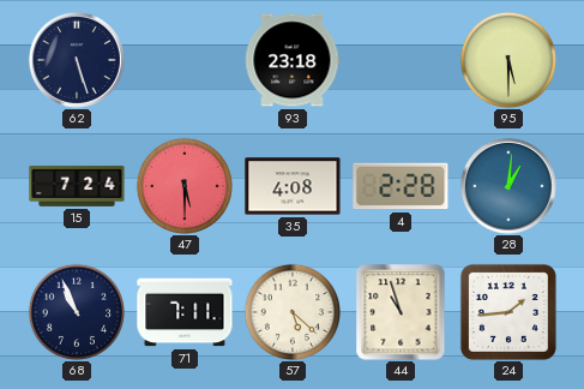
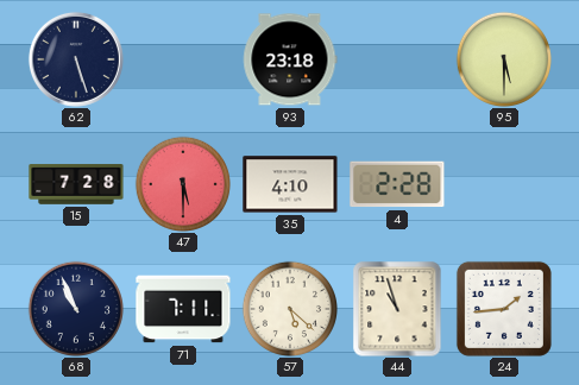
15: 7:24 -> 7:28
35: 4:08 -> 4:10
28: 1:01 -> none
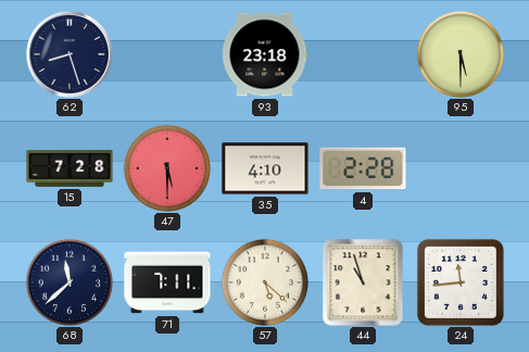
62: 5:27 -> 8:27
68: 10:56 -> 11:38
24: 1:44 -> 11:44
